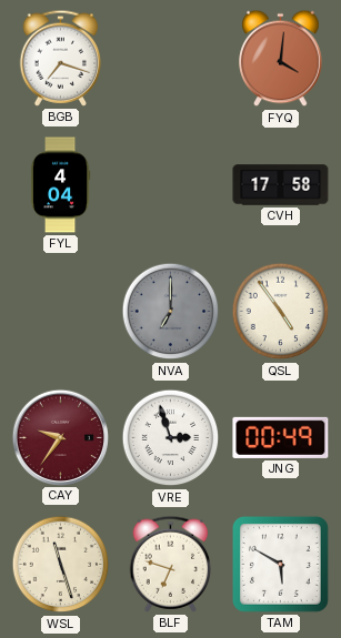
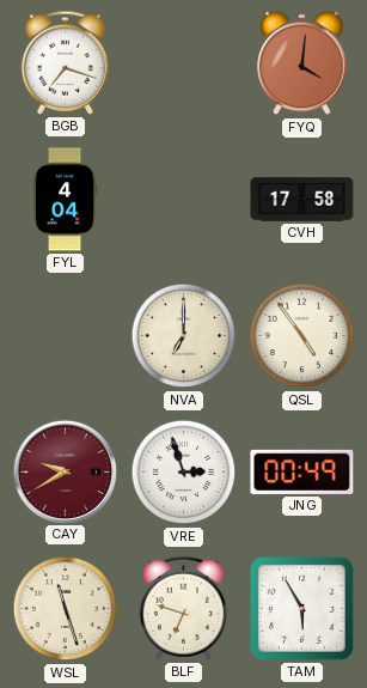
NVA dial: grey -> cream
CAY: 9:36 -> 9:40
TAM: 5:50 -> 5:55
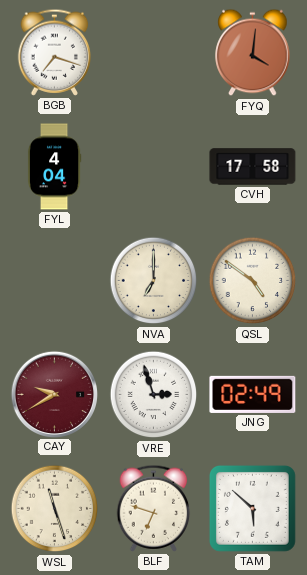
QSL: 4:54 -> 4:51
JNG: 00:49 -> 02:49
TAM: 5:55 -> 5:52
